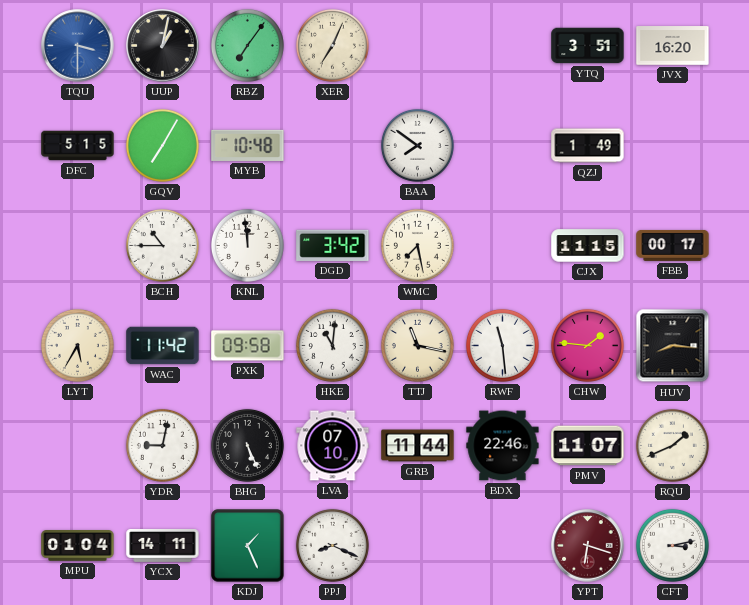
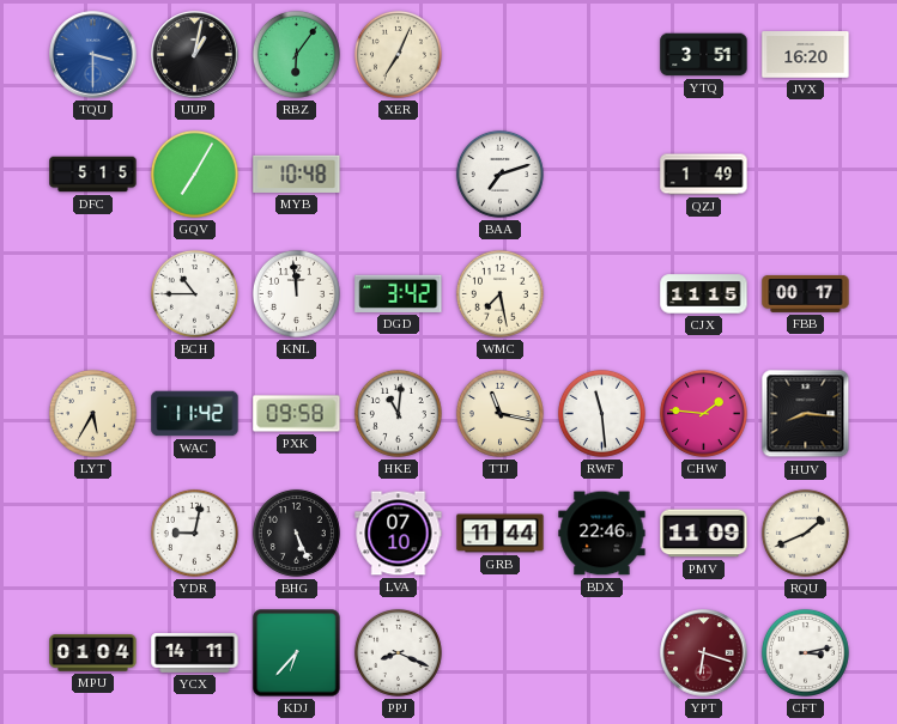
RBZ: 7:06 -> 6:06
BAA: 7:51 -> 7:12
PMV: 11:07 -> 11:09
KDJ: 1:26 -> 6:37
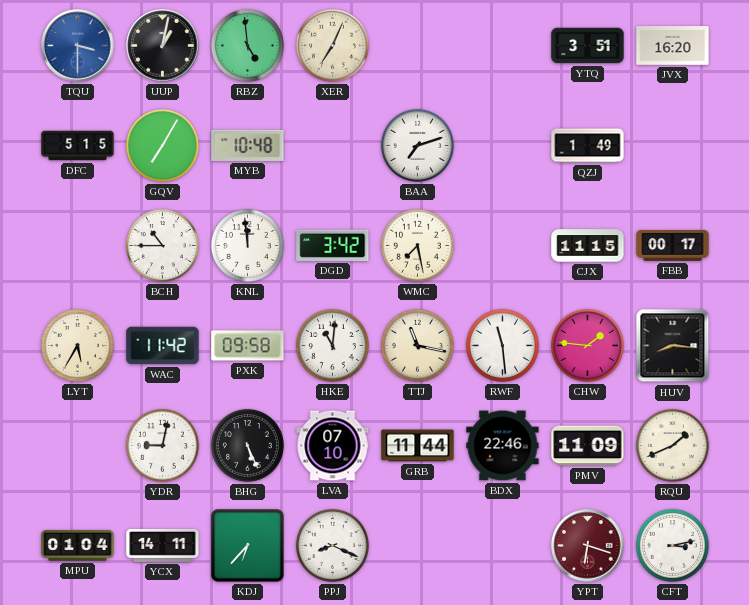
RBZ: 6:06 -> 4:59
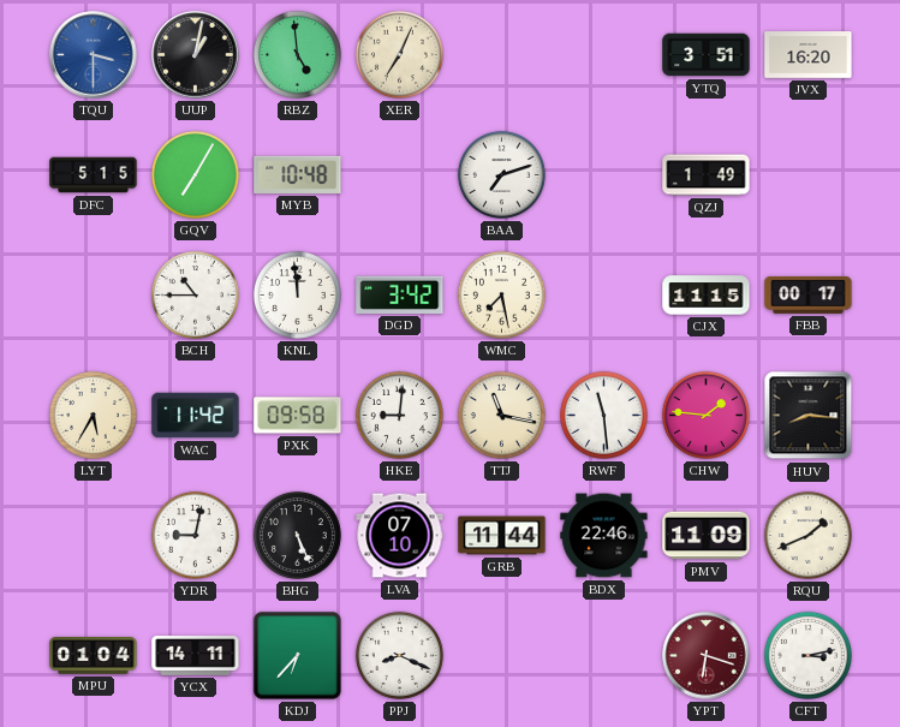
HKE: 11:01 -> 9:01
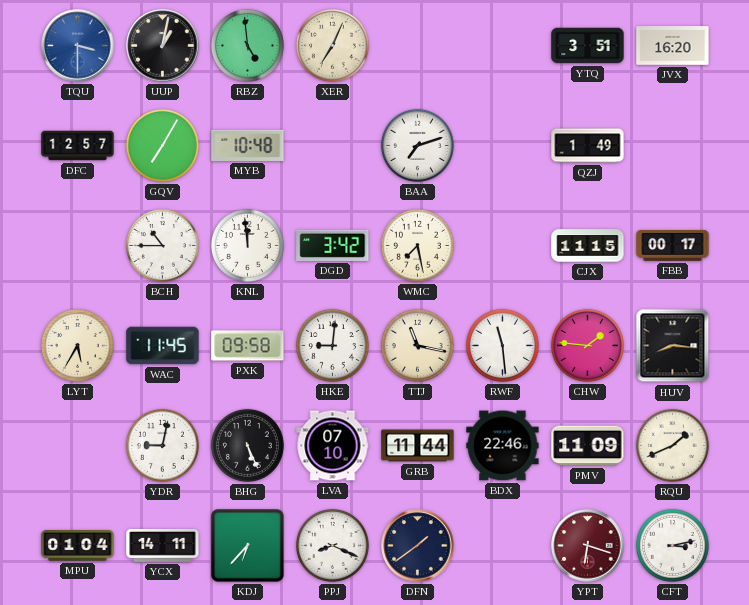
DFC: 5:15 -> 12:57
WAC: 11:42 -> 11:45
DFN: none -> 1:39
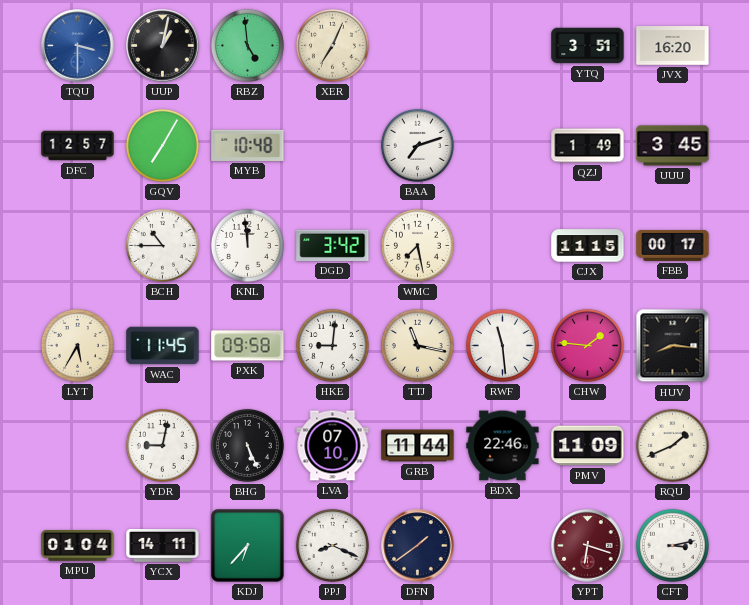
UUU: none -> 3:45
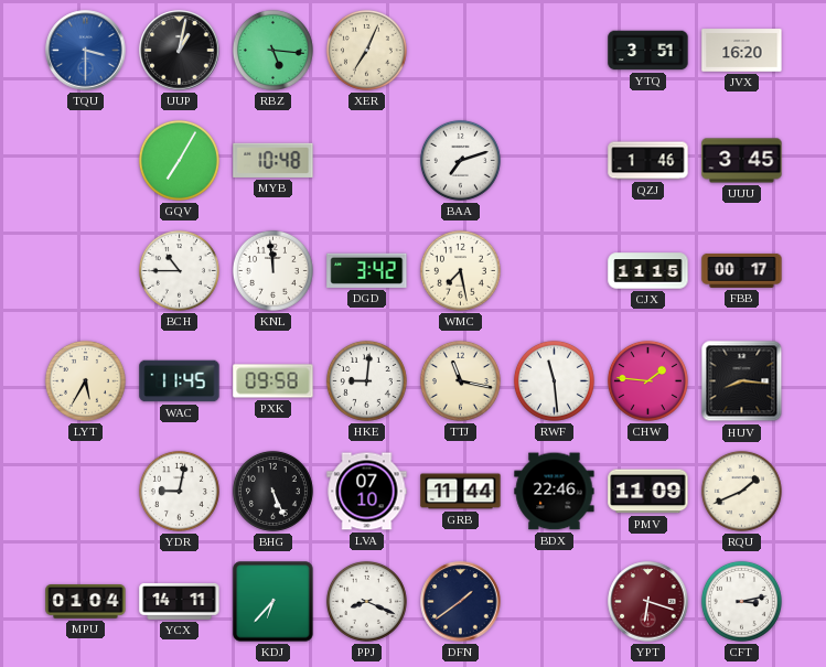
RBZ: 4:59 -> 5:16
DFC: 12:57 -> none
QZJ: 1:49 -> 1:46
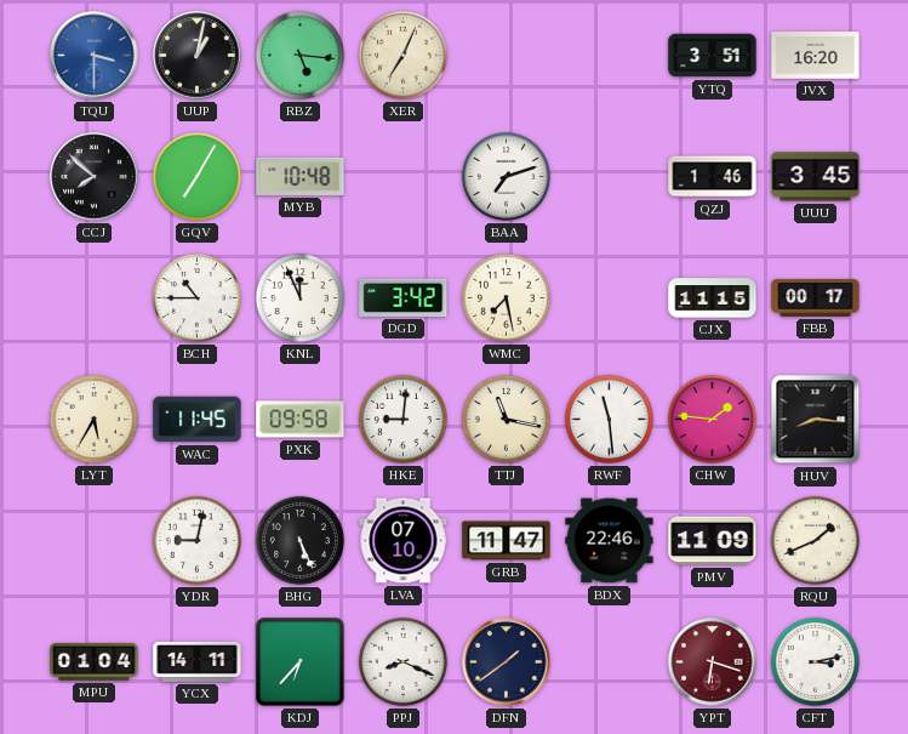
CCJ: none -> 7:52
KNL: 11:59 -> 11:56
GRB: 11:44 -> 11:47
